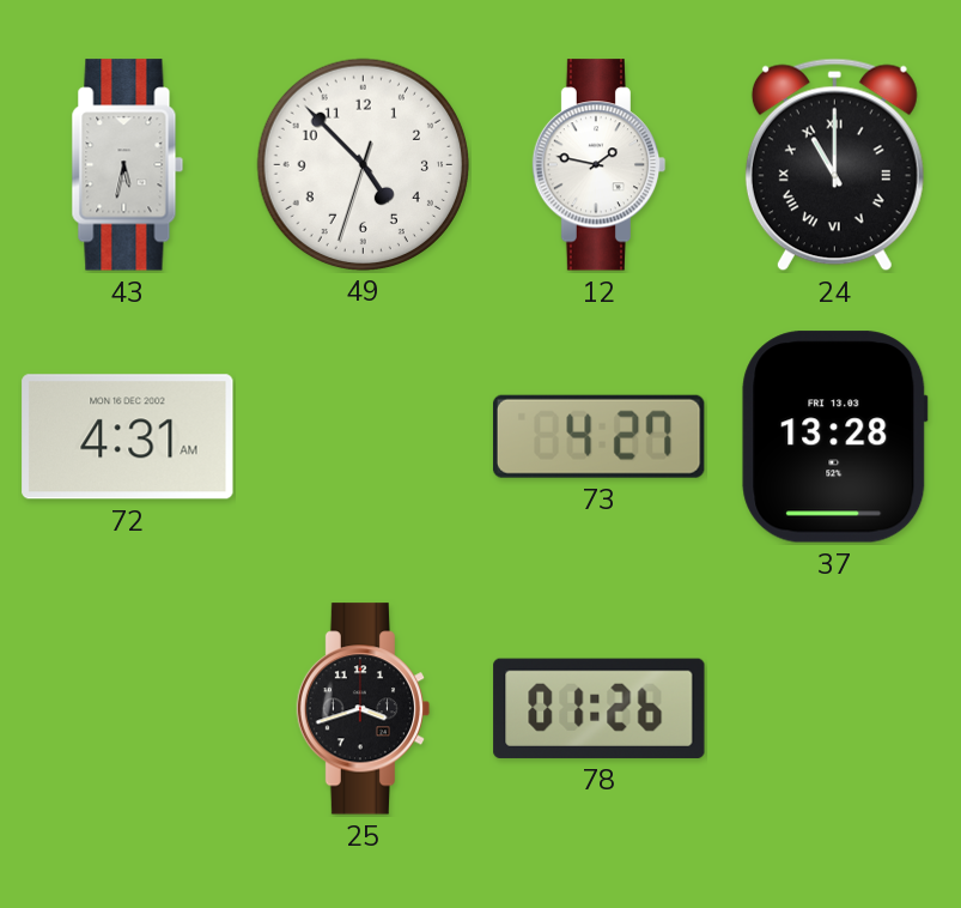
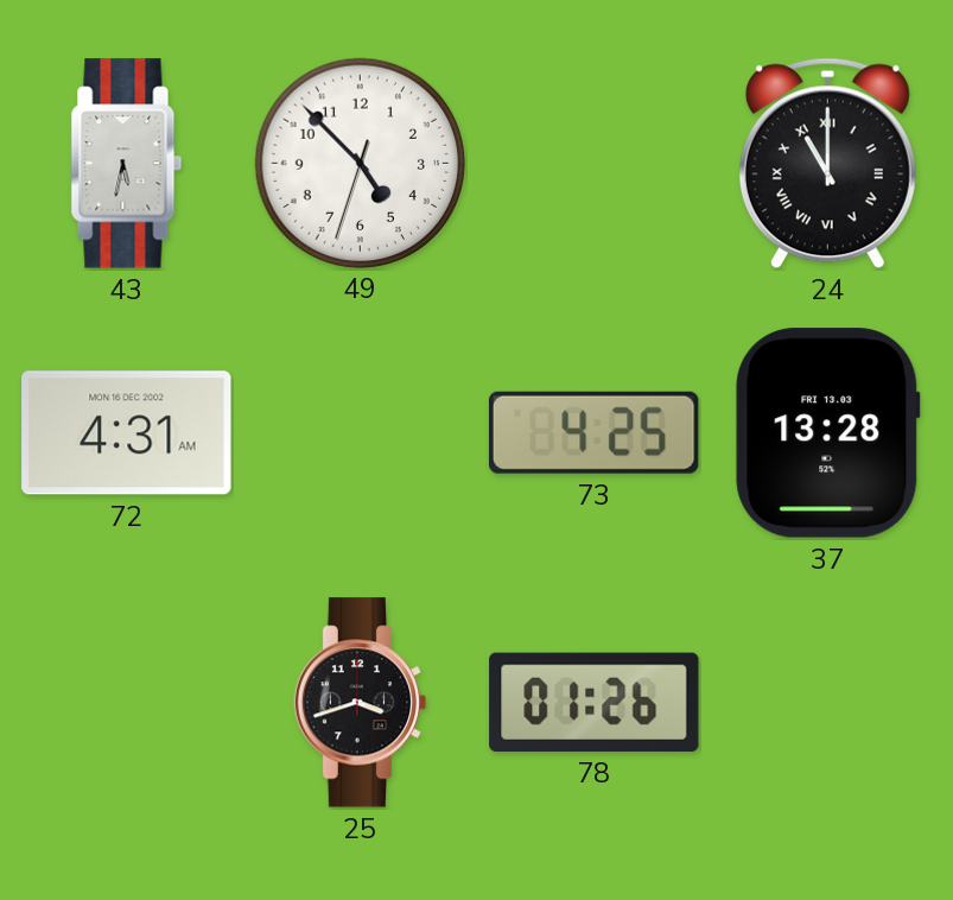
12: 1:47 -> none
73: 4:27 -> 4:25
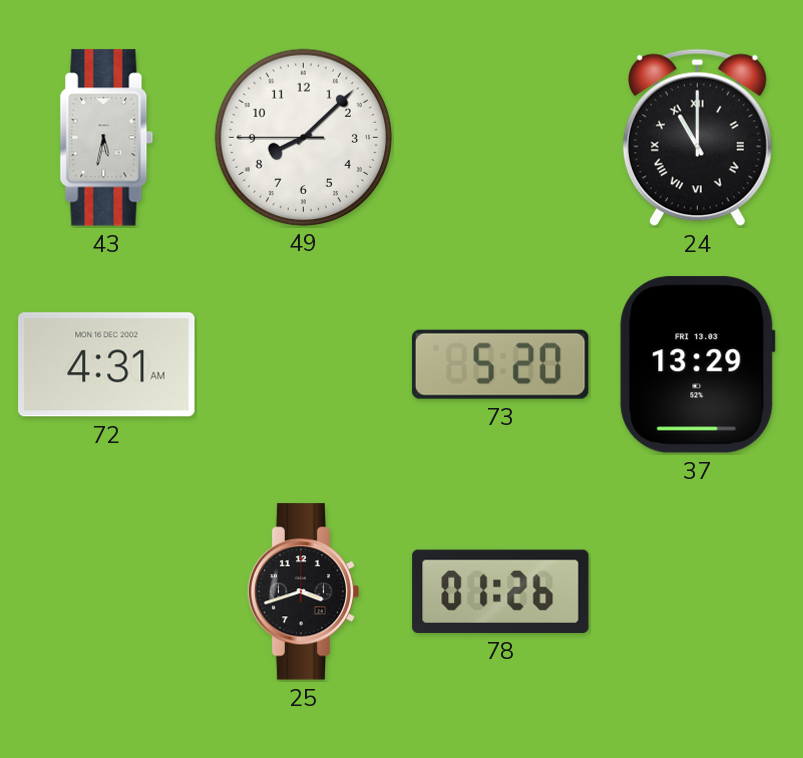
49: 4:52 -> 8:07
73: 4:25 -> 5:20
37: 13:28 -> 13:29
